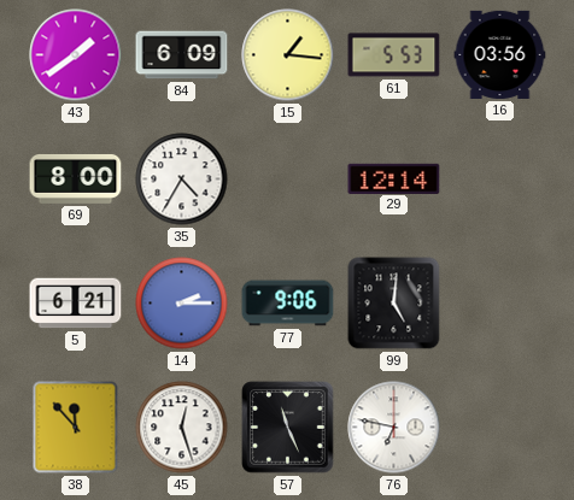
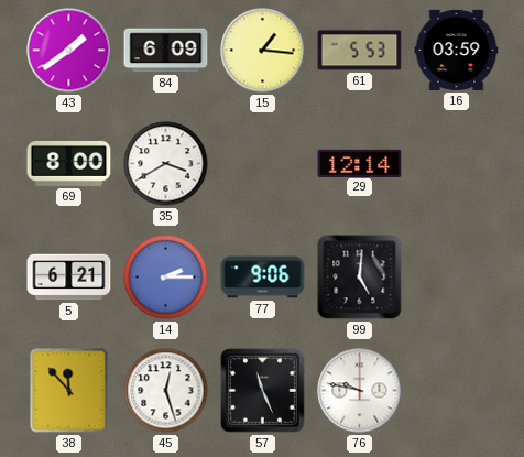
16: 03:56 -> 03:59
35: 4:35 -> 3:40
76: 6:47 -> 9:47
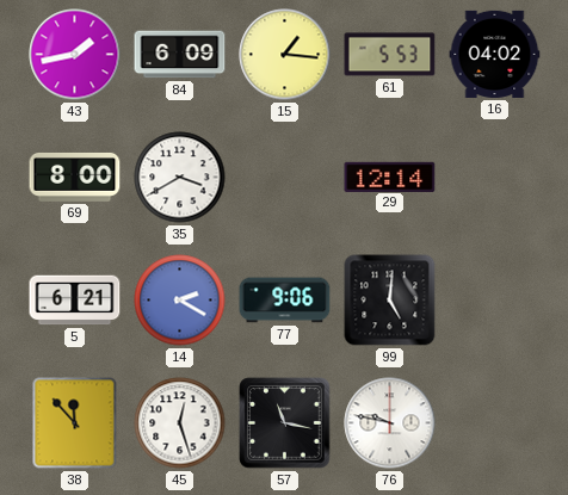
43: 1:39 -> 1:43
16: 03:59 -> 04:02
14: 2:15 -> 2:20
57: 11:26 -> 11:17
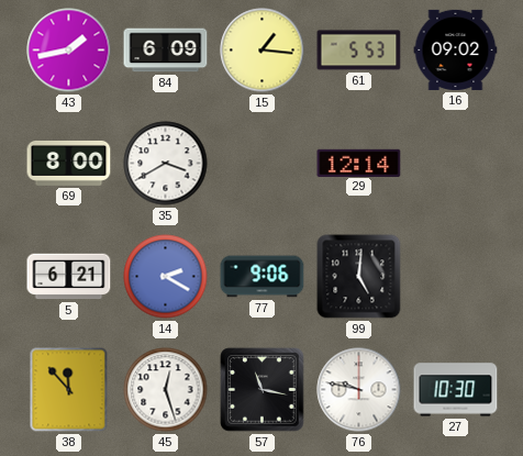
16: 04:02 -> 09:02
27: none -> 10:30
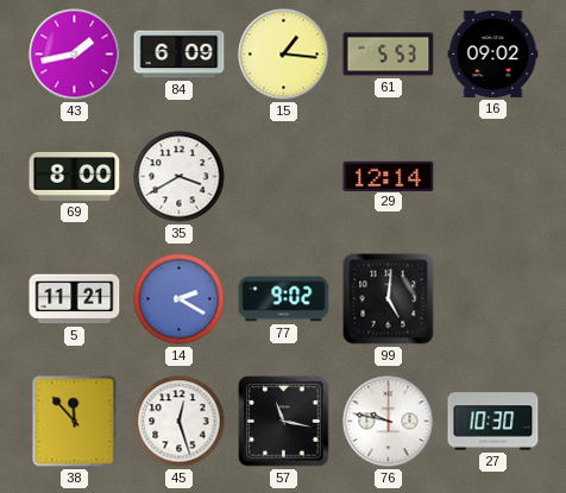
5: 6:21 -> 11:21
77: 9:06 -> 9:02
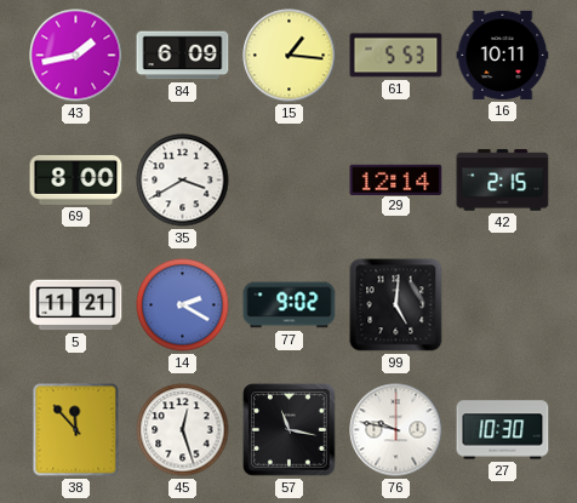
16: 09:02 -> 10:11
42: none -> 2:15
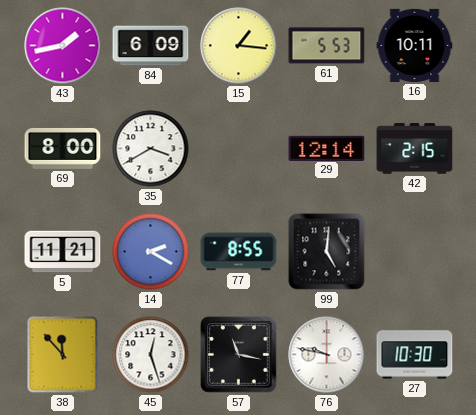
77: 9:02 -> 8:55
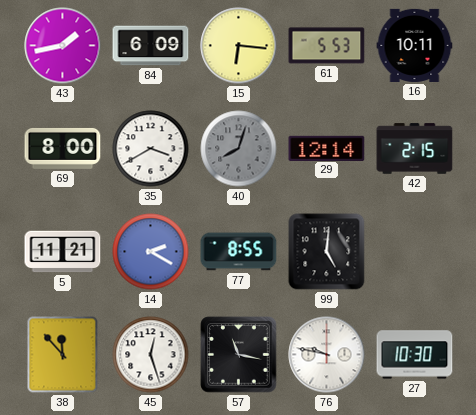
15: 1:16 -> 6:16
40: none -> 8:03
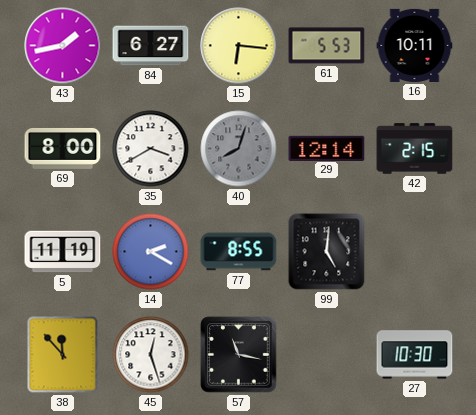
84: 6:09 -> 6:27
5: 11:21 -> 11:19
76: 9:47 -> none
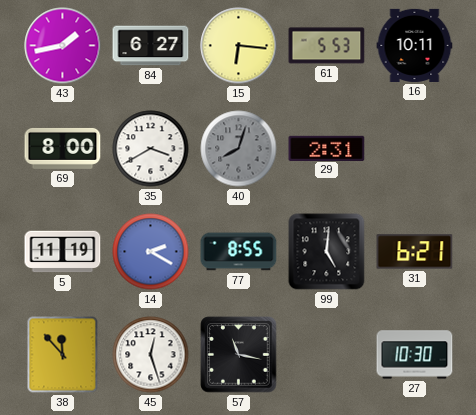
29: 12:14 -> 2:31
42: 2:15 -> none
31: none -> 6:21
